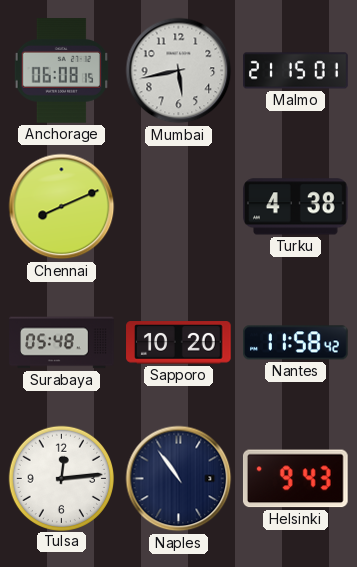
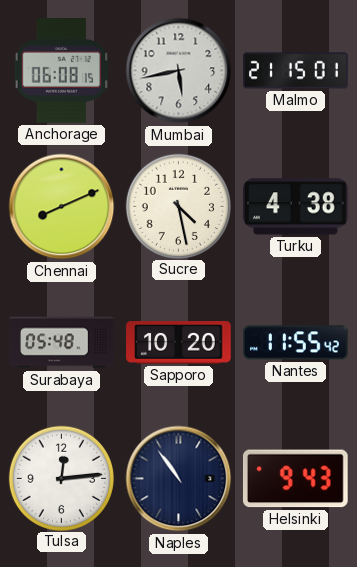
Sucre: none -> 4:28
Nantes: 11:58 -> 11:55
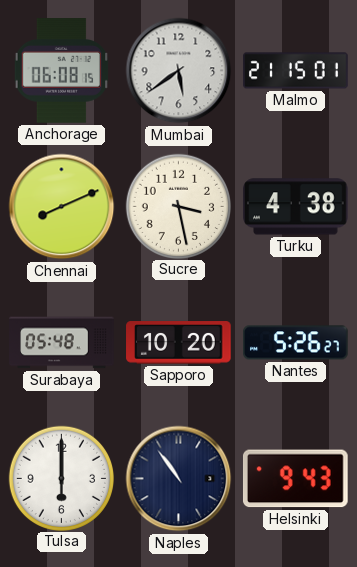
Mumbai: 5:43 -> 5:39
Sucre: 4:28 -> 3:28
Nantes: 11:55 -> 5:26
Tulsa: 12:14 -> 6:00
